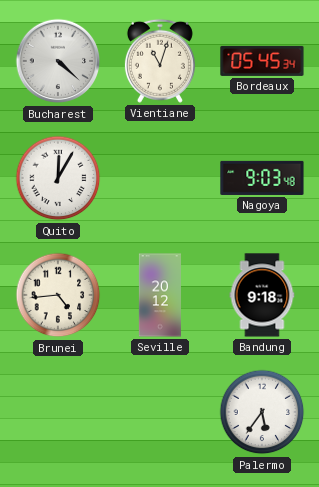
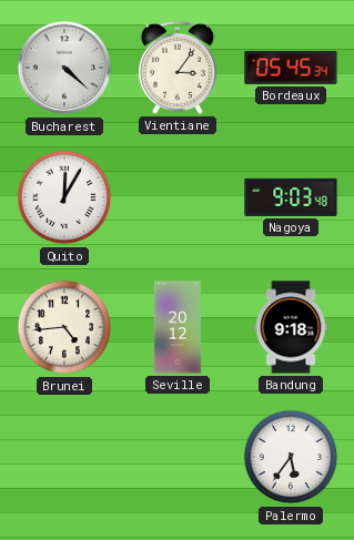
Vientiane: 11:03 -> 3:06
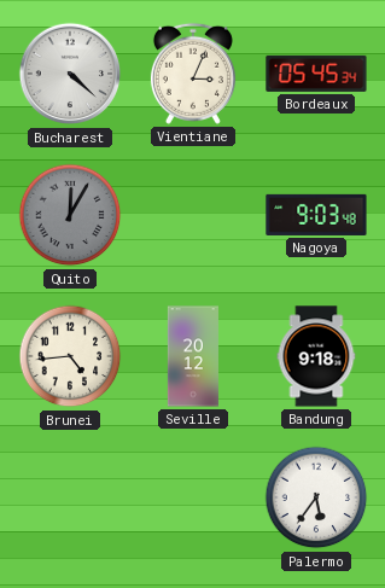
Vientiane: 3:06 -> 3:04
Quito dial: white -> grey
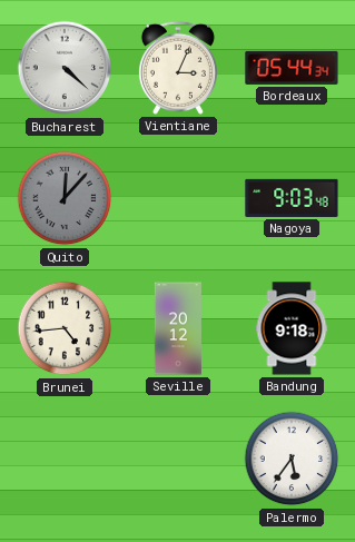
Bordeaux: 05:45 -> 05:44
Quito: 12:05 -> 12:07
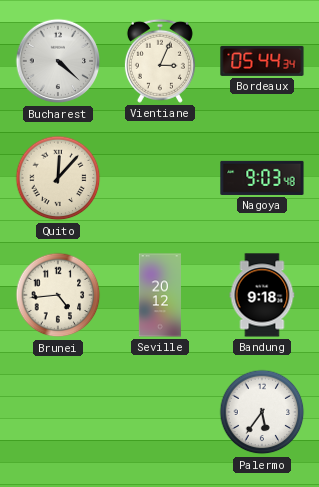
Quito dial: grey -> cream
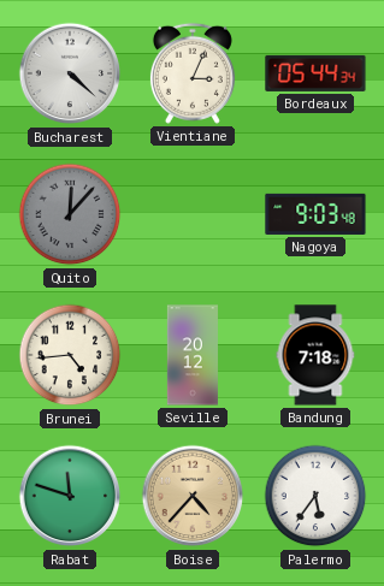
Quito dial: cream -> grey
Bandung: 9:18 -> 7:18
Rabat: none -> 11:48
Boise: none -> 4:37
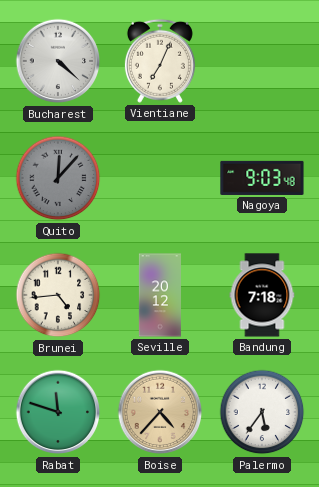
Vientiane: 3:04 -> 7:04
Bordeaux: 05:44 -> none
